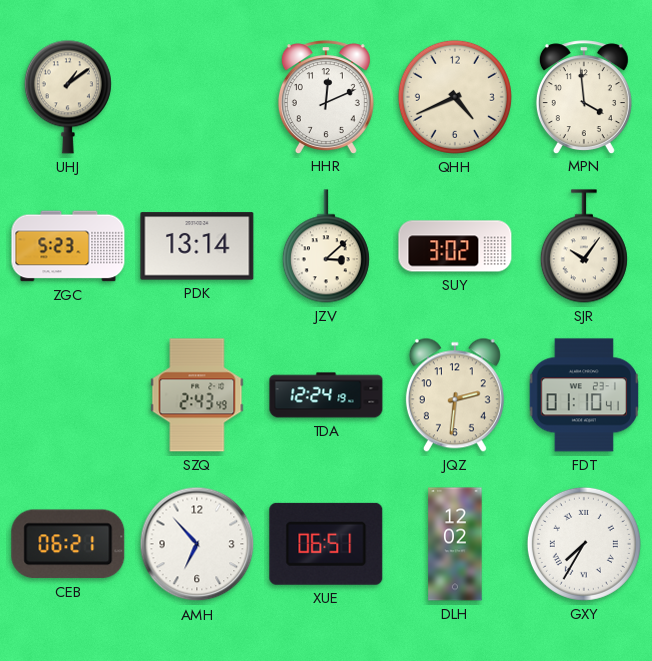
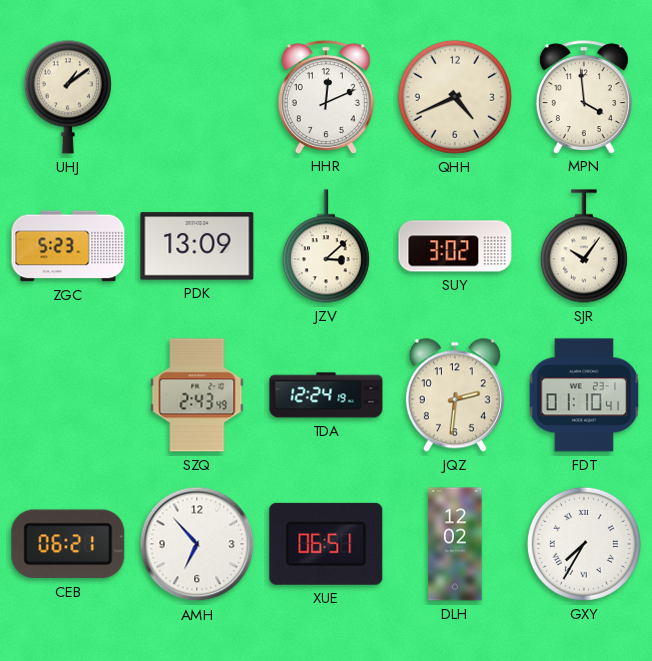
PDK: 13:14 -> 13:09
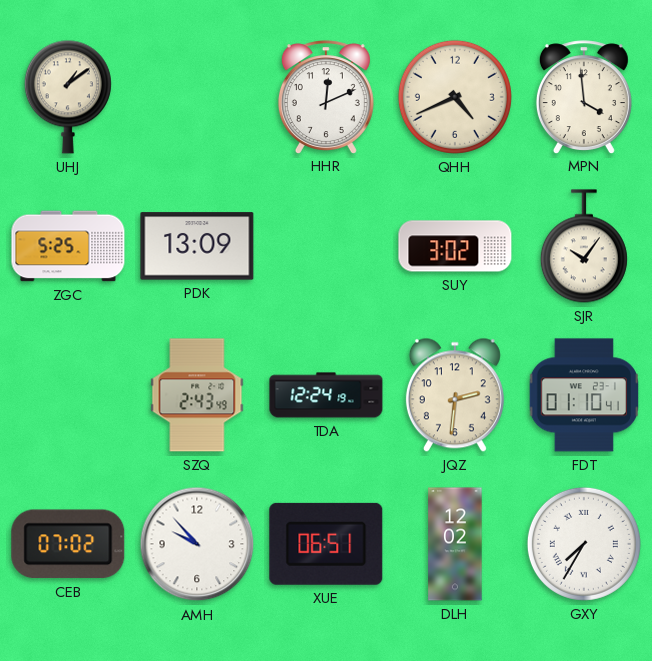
ZGC: 5:23 -> 5:25
JZV: 3:08 -> none
CEB: 06:21 -> 07:02
AMH: 6:53 -> 9:53
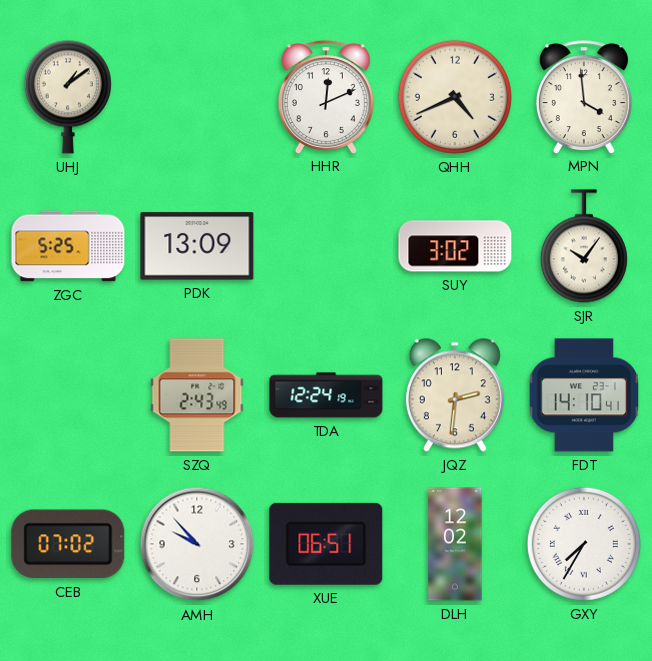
FDT: 01:10 -> 14:10
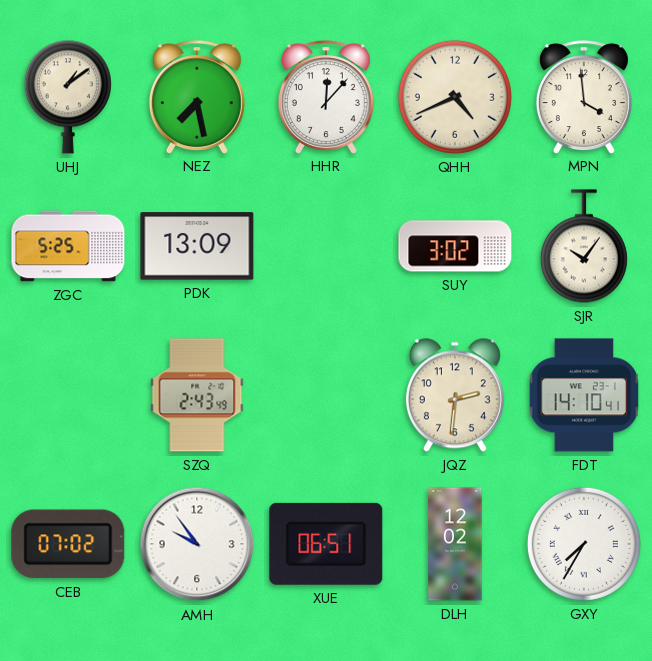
NEZ: none -> 7:28
HHR: 12:11 -> 12:07
TDA: 12:24 -> none
AMH: 9:53 -> 9:54
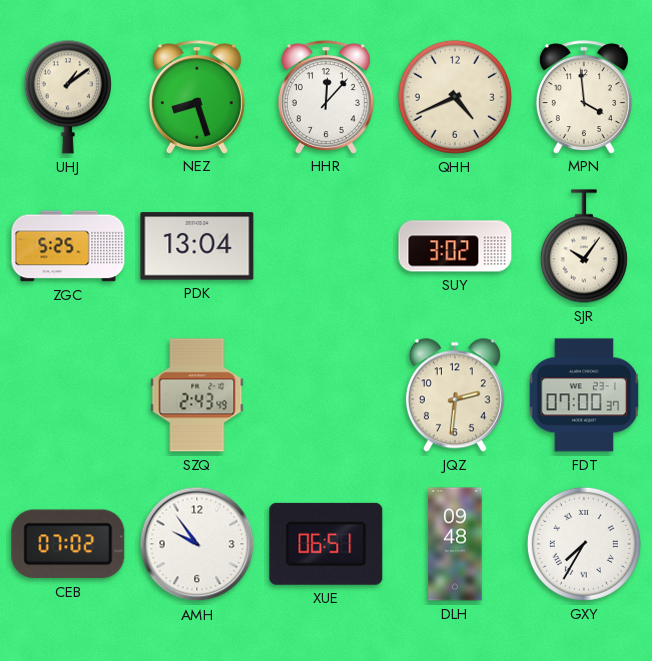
NEZ: 7:28 -> 8:27
PDK: 13:09 -> 13:04
FDT: 14:10 -> 07:00
DLH: 12:02 -> 09:48
